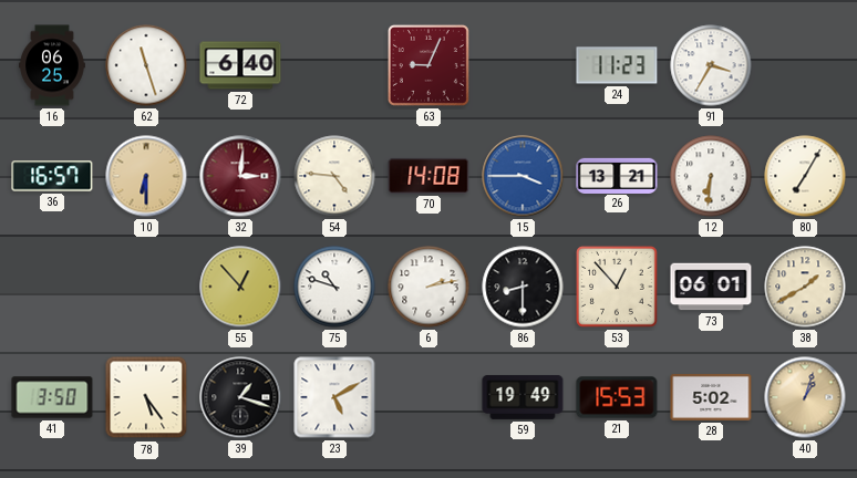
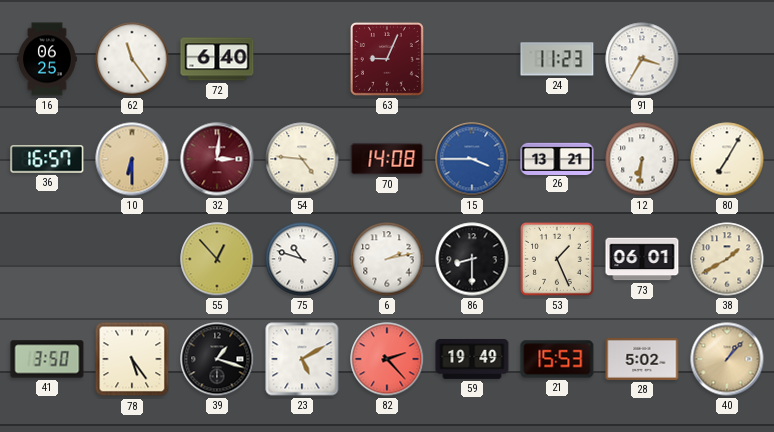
62: 11:27 -> 11:24
53: 12:53 -> 1:26
82: none -> 2:23
40: 1:03 -> 1:07
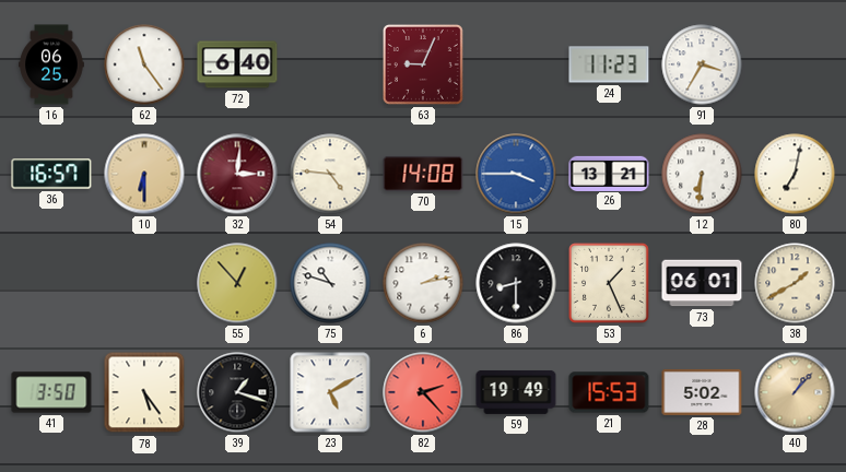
80: 7:05 -> 7:02
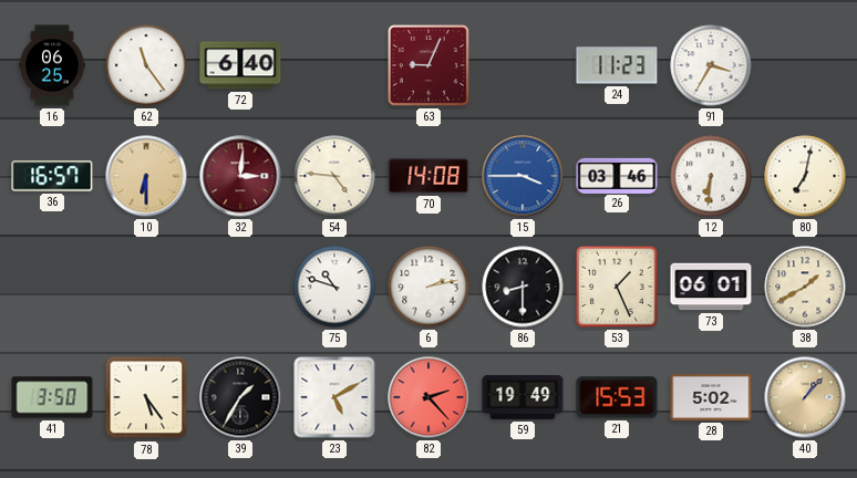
26: 13:21 -> 03:46
55: 12:53 -> none
39: 1:18 -> 1:35
